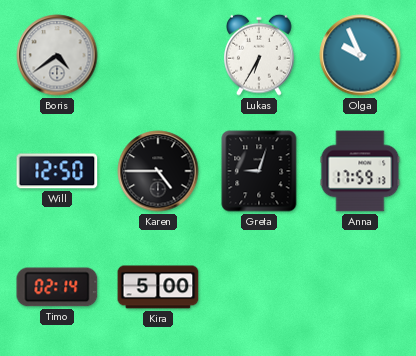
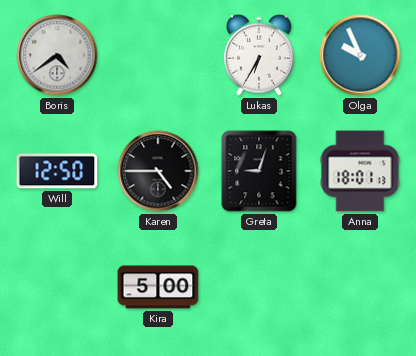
Anna: 17:59 -> 18:01
Timo: 02:14 -> none
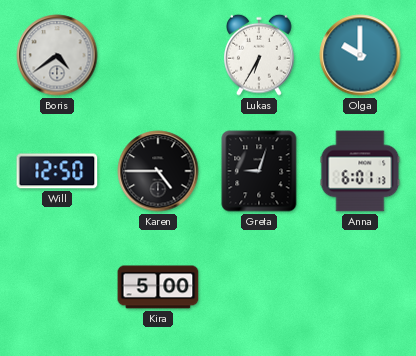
Olga: 9:56 -> 10:00
Anna: 18:01 -> 6:01
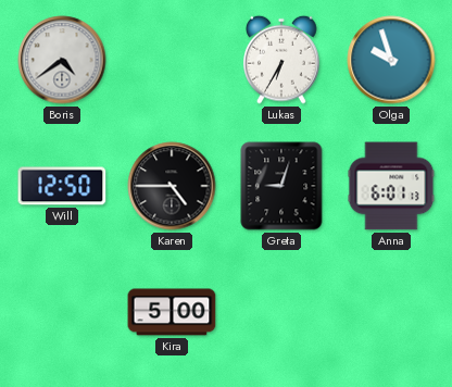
Olga: 10:00 -> 9:57
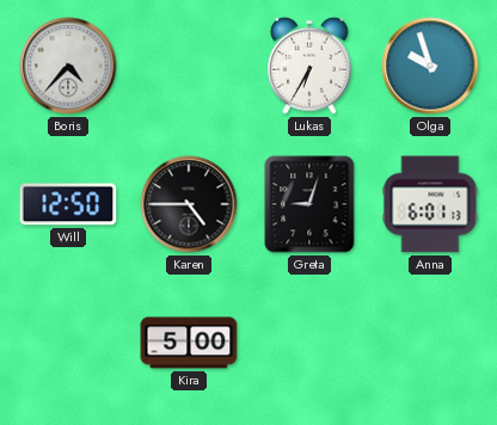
Boris: 4:39 -> 4:37
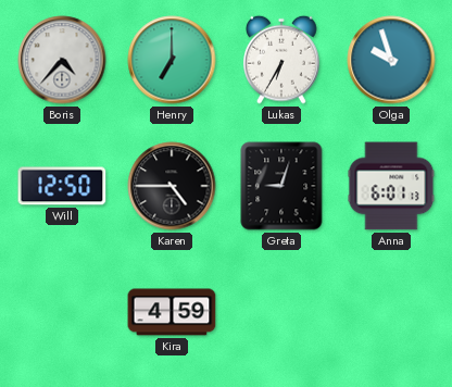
Henry: none -> 7:00
Kira: 5:00 -> 4:59
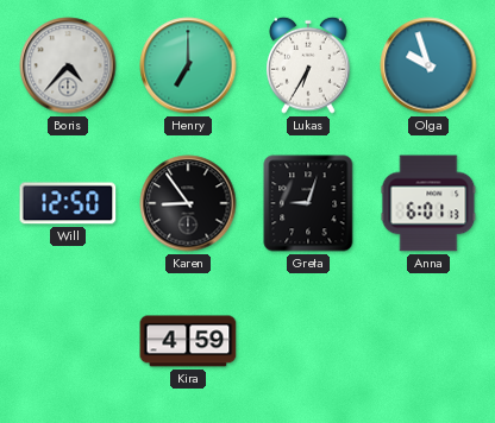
Karen: 4:45 -> 8:54
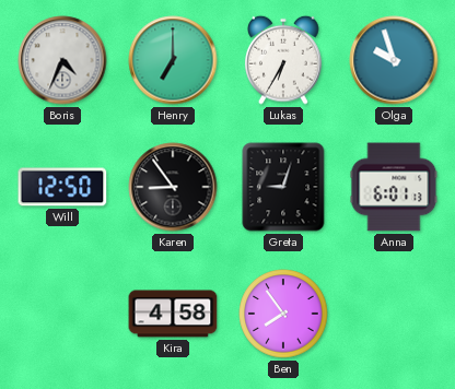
Boris: 4:37 -> 4:34
Kira: 4:59 -> 4:58
Ben: none -> 7:54
